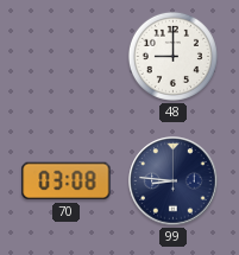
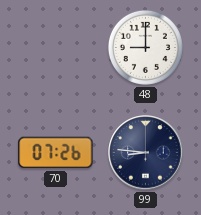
70: 03:08 -> 07:26
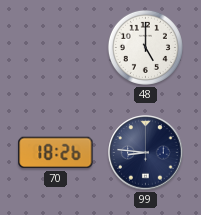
48: 9:00 -> 5:00
70: 07:26 -> 18:26
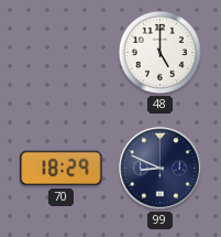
70: 18:26 -> 18:29
99: 8:46 -> 8:49
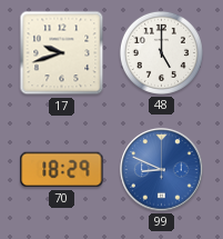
17: none -> 9:42
99 dial: navy -> blue
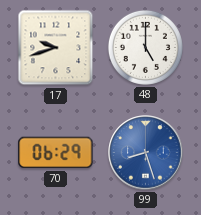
70: 18:29 -> 06:29
99: 8:49 -> 8:27
